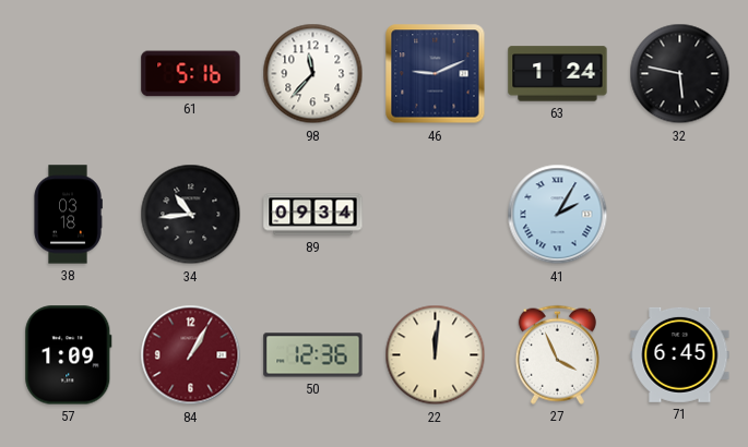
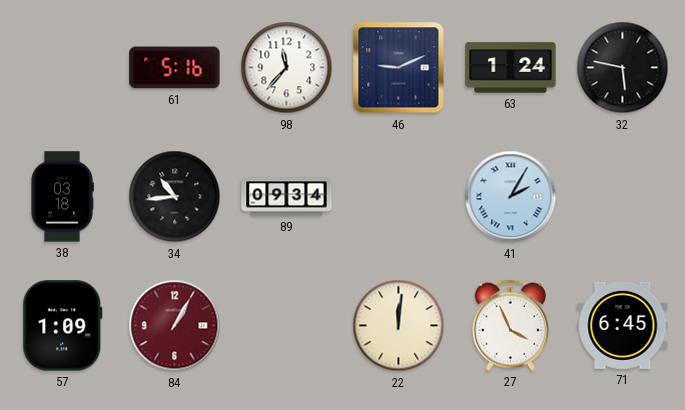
50: 12:36 -> none
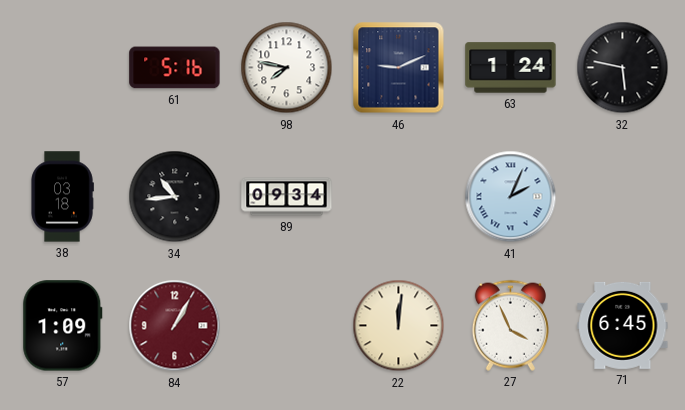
98: 11:37 -> 7:47
41: 2:05 -> 2:04
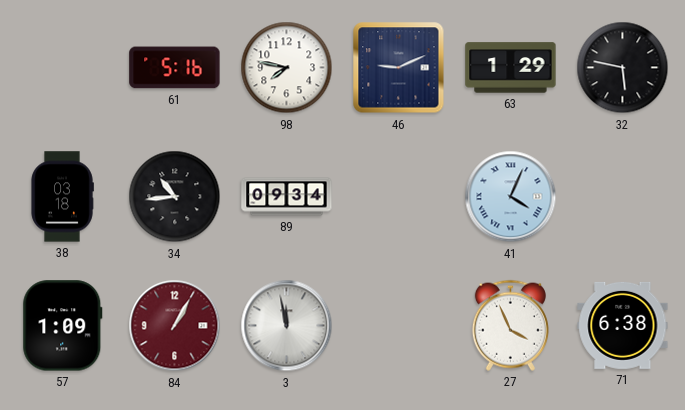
63: 1:24 -> 1:29
41: 2:04 -> 4:04
3: none -> 11:58
22: 12:01 -> none
71: 6:45 -> 6:38
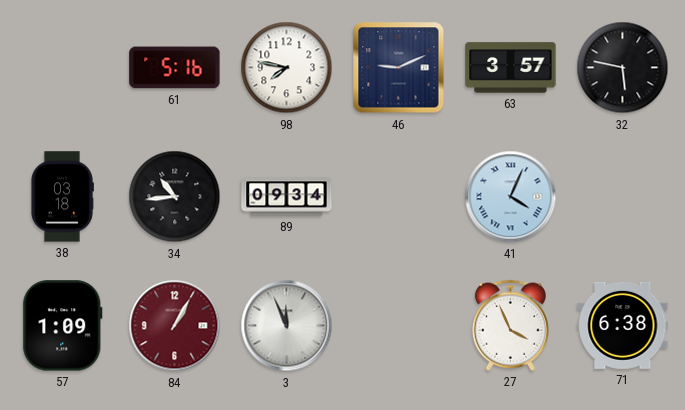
63: 1:29 -> 3:57
3: 11:58 -> 11:56
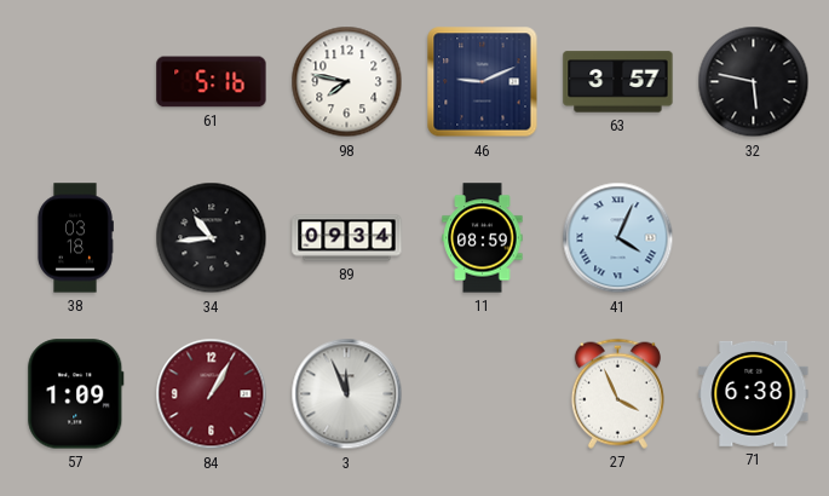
11: none -> 08:59
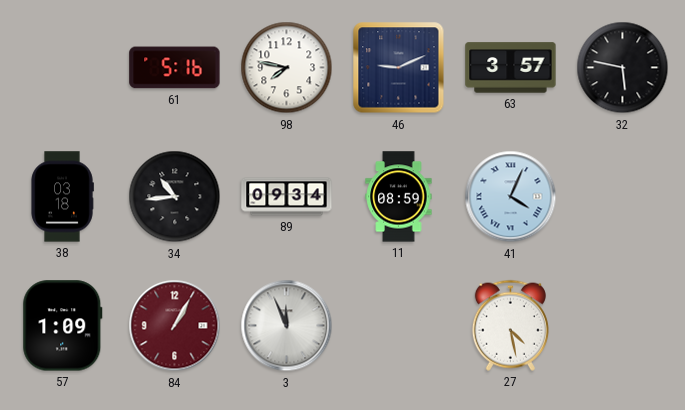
27: 3:56 -> 4:28
71: 6:38 -> none
